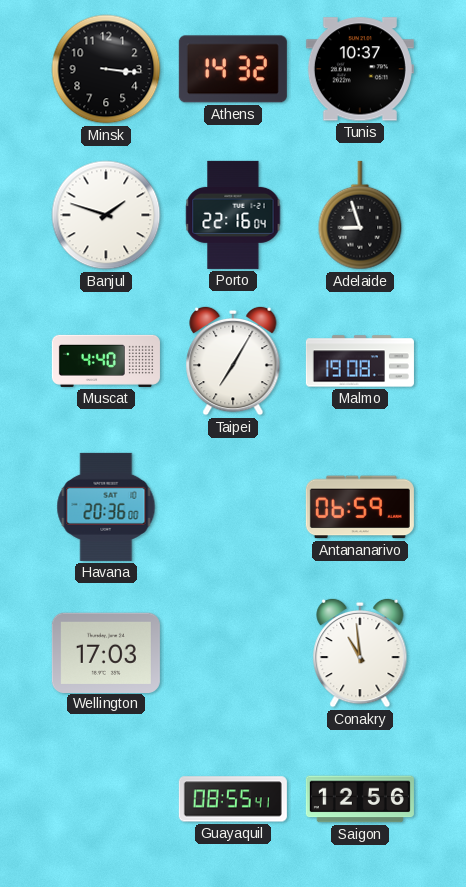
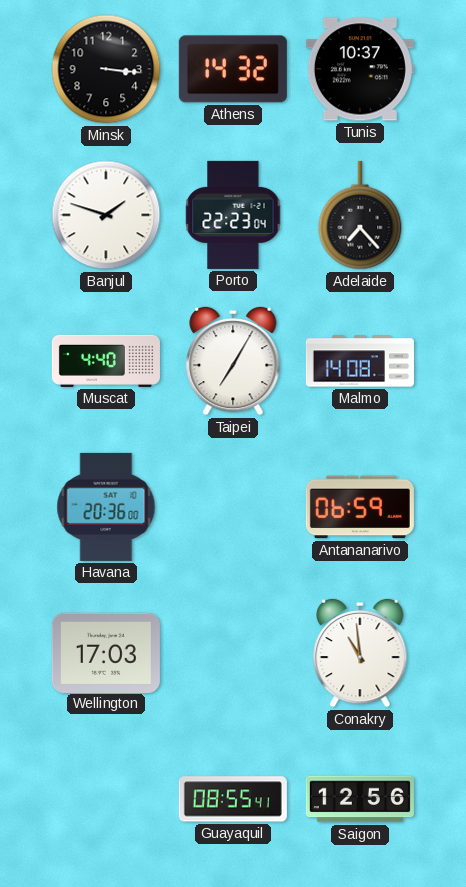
Porto: 22:16 -> 22:23
Adelaide: 8:57 -> 7:23
Malmo: 19:08 -> 14:08
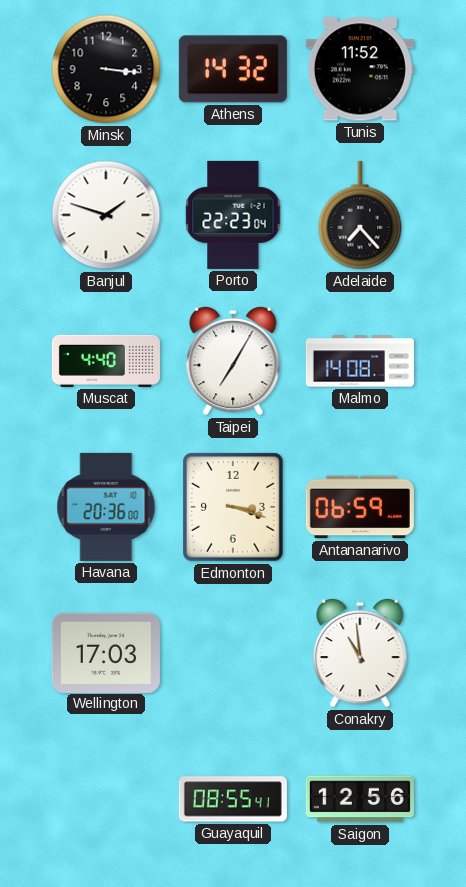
Tunis: 10:37 -> 11:52
Edmonton: none -> 3:18
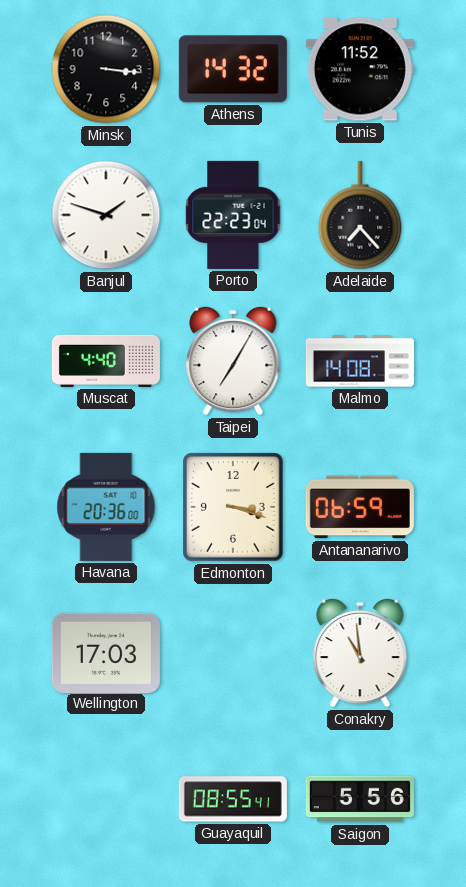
Saigon: 12:56 -> 5:56
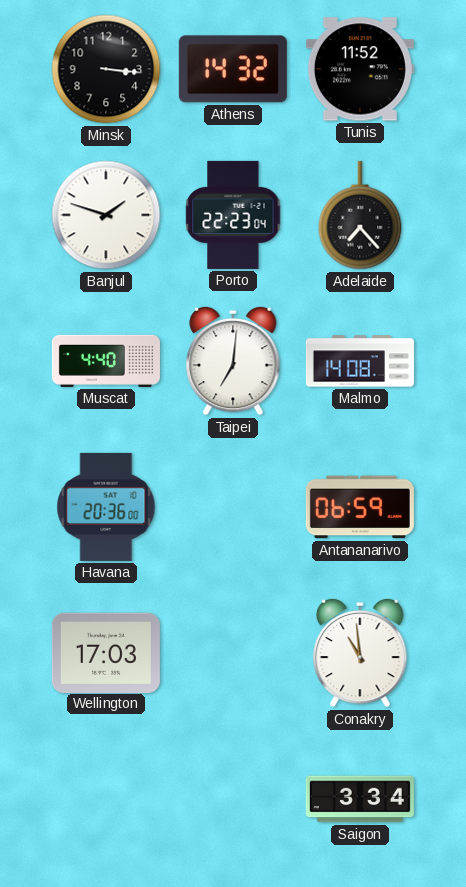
Taipei: 7:05 -> 7:01
Edmonton: 3:18 -> none
Guayaquil: 08:55 -> none
Saigon: 5:56 -> 3:34
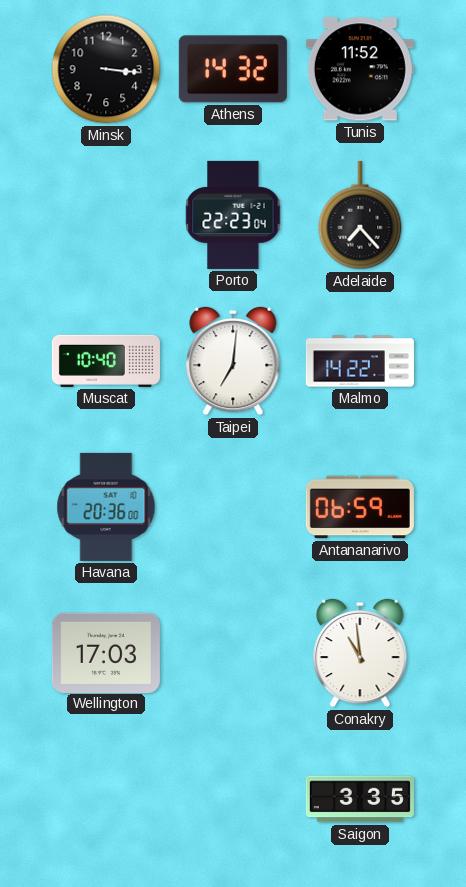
Banjul: 1:48 -> none
Muscat: 4:40 -> 10:40
Malmo: 14:08 -> 14:22
Saigon: 3:34 -> 3:35
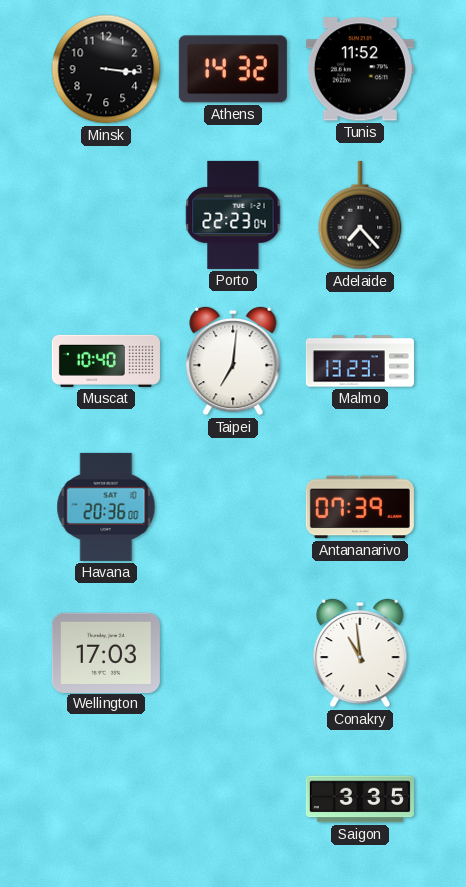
Malmo: 14:22 -> 13:23
Antananarivo: 06:59 -> 07:39
